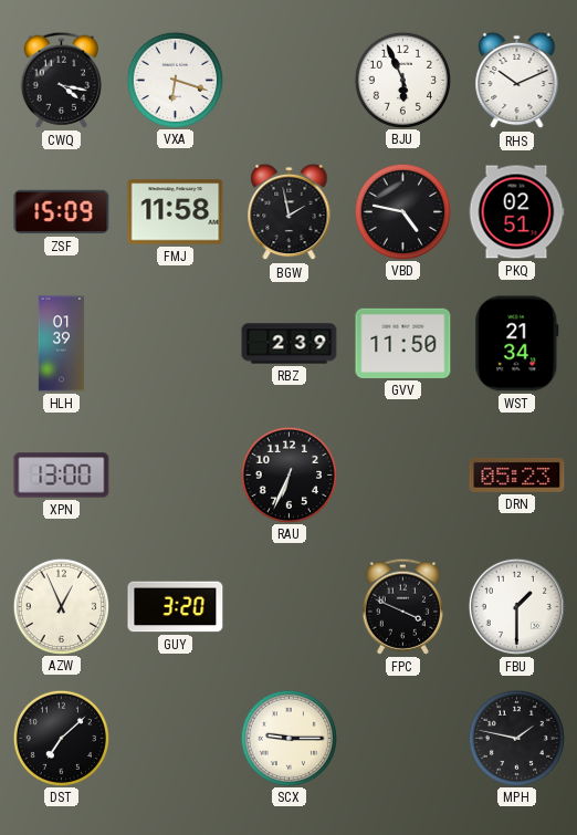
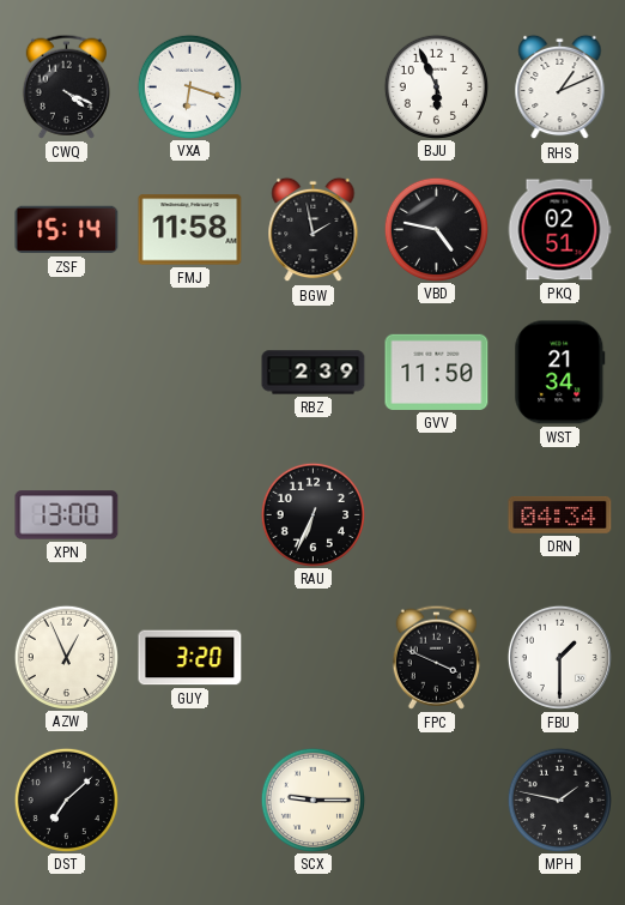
CWQ: 4:17 -> 4:19
RHS: 10:11 -> 1:11
ZSF: 15:09 -> 15:14
HLH: 01:39 -> none
DRN: 05:23 -> 04:34
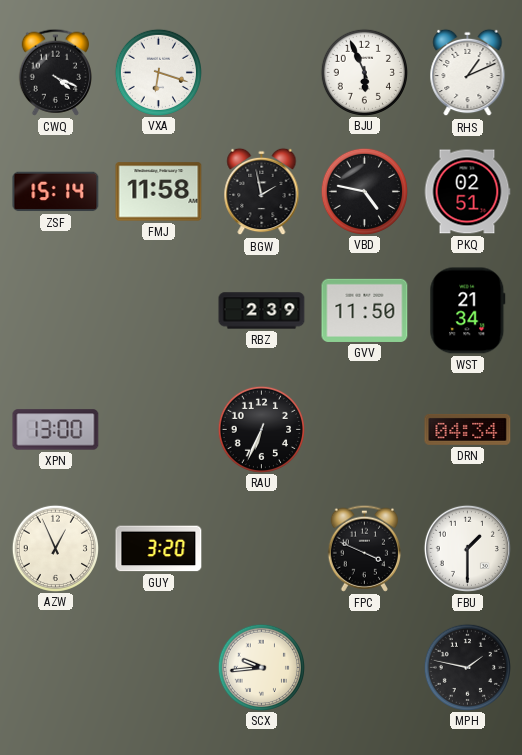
DST: 7:08 -> none
SCX: 9:15 -> 9:44
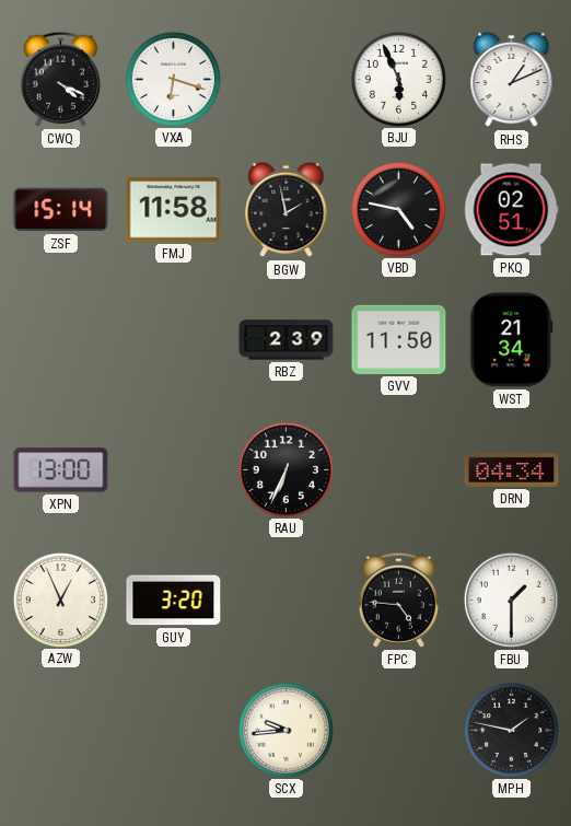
FPC: 3:49 -> 4:46
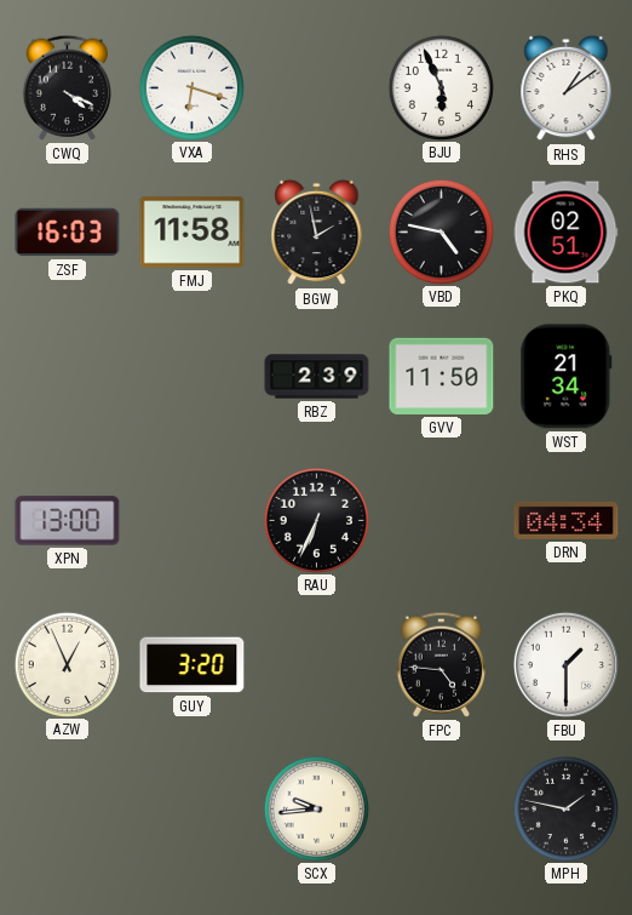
RHS: 1:11 -> 1:09
ZSF: 15:14 -> 16:03
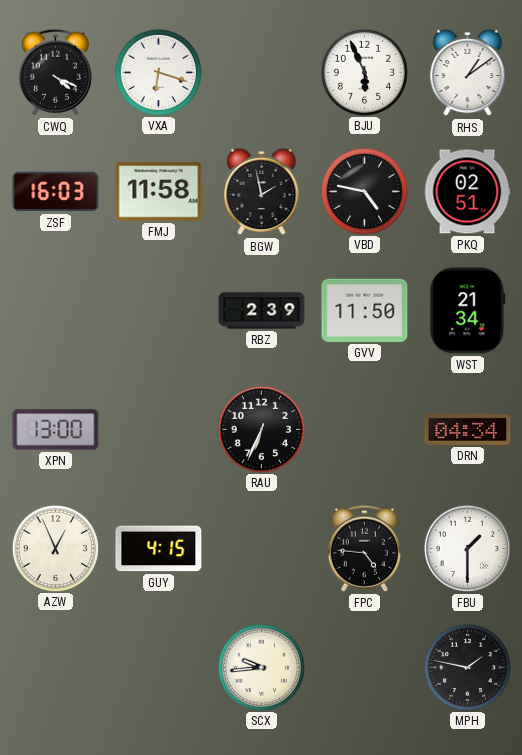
GUY: 3:20 -> 4:15
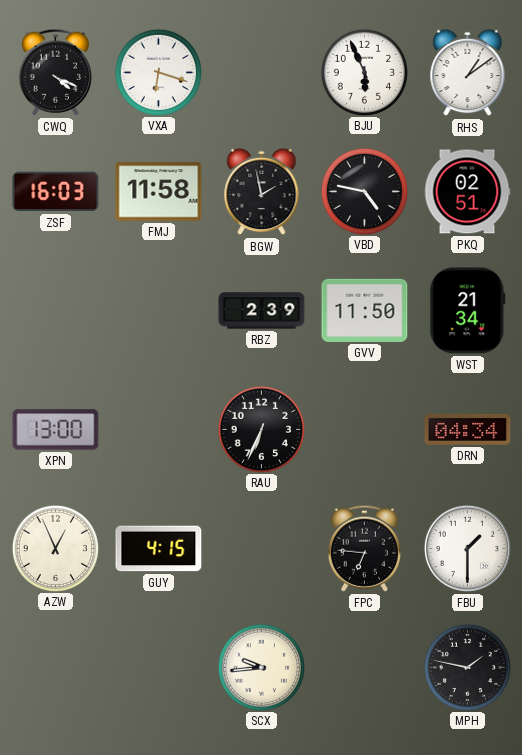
FPC: 4:46 -> 6:46
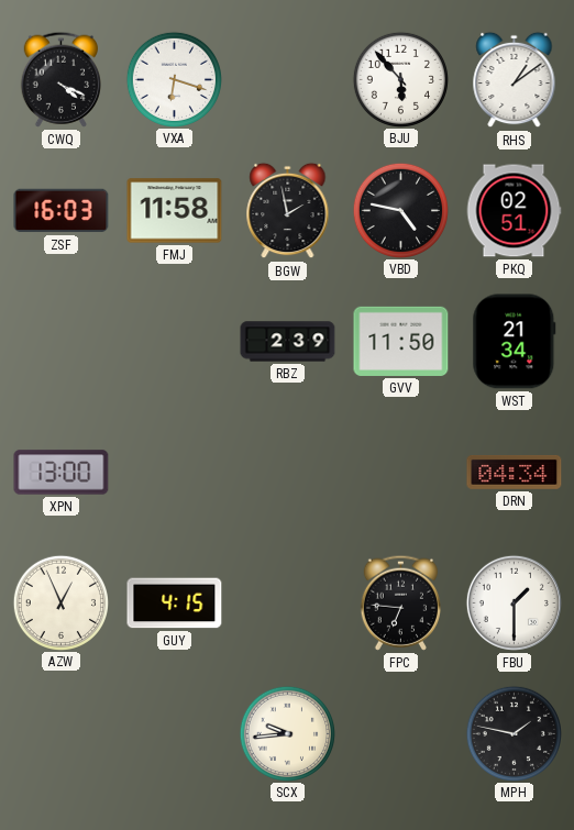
BJU: 5:56 -> 5:53
RAU: 6:34 -> none
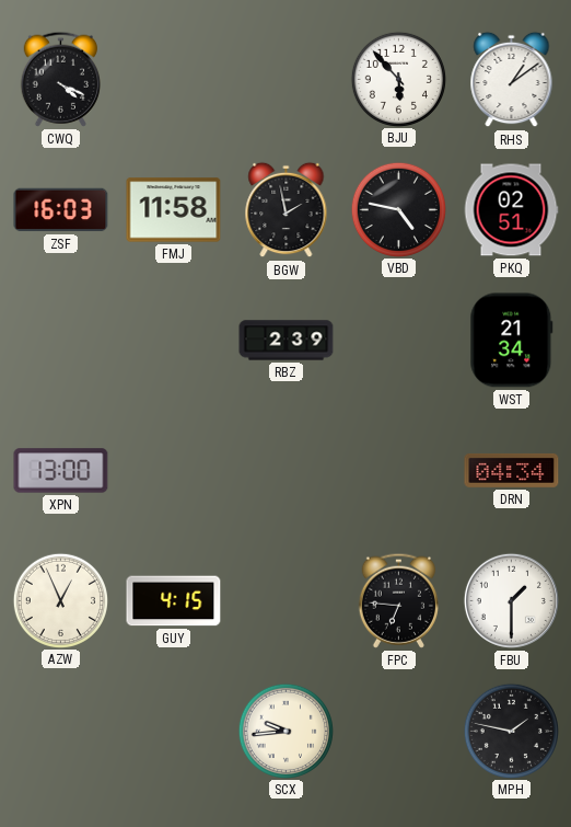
VXA: 6:18 -> none
GVV: 11:50 -> none
